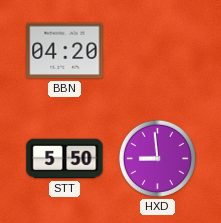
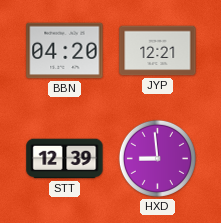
JYP: none -> 12:21
STT: 5:50 -> 12:39
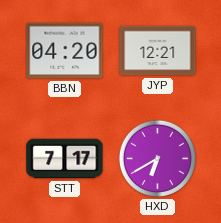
STT: 12:39 -> 7:17
HXD: 8:59 -> 6:40
